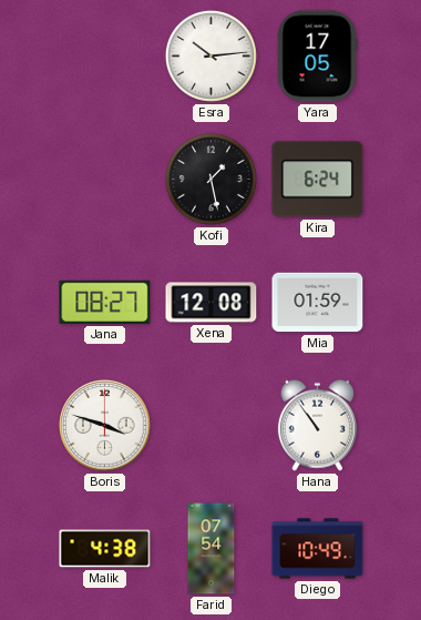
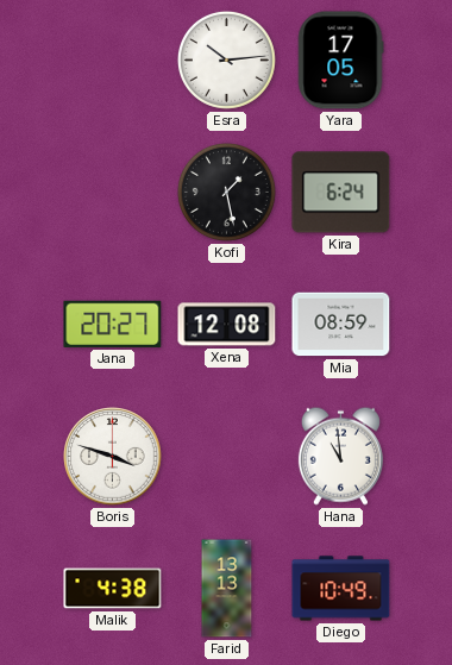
Jana: 08:27 -> 20:27
Mia: 01:59 -> 08:59
Hana: 10:54 -> 10:59
Farid: 07:54 -> 13:13
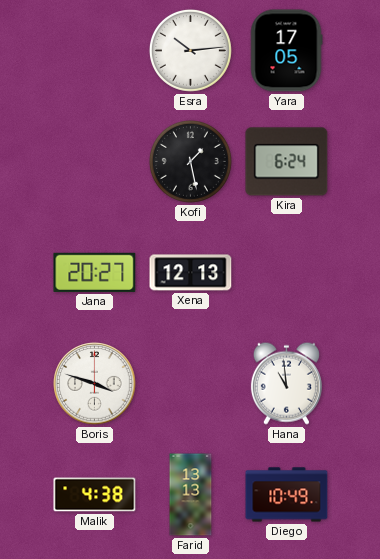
Xena: 12:08 -> 12:13
Mia: 08:59 -> none
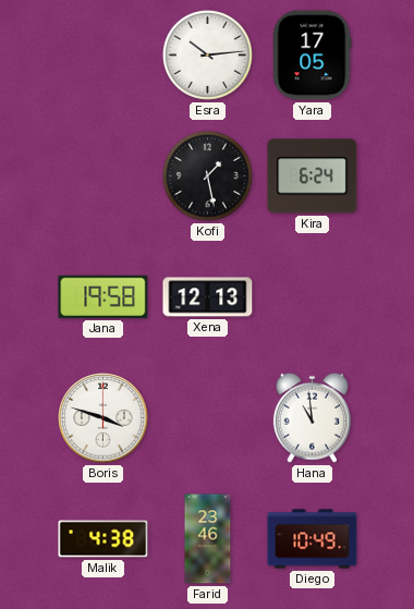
Jana: 20:27 -> 19:58
Farid: 13:13 -> 23:46
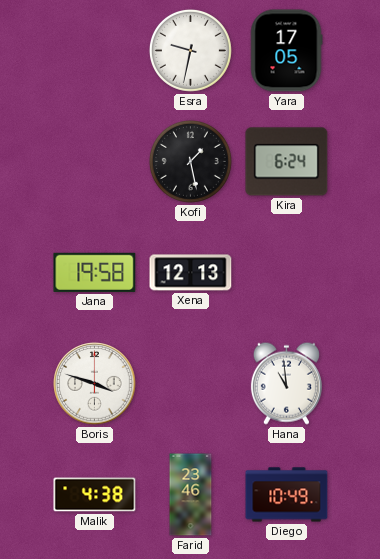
Esra: 10:14 -> 9:32
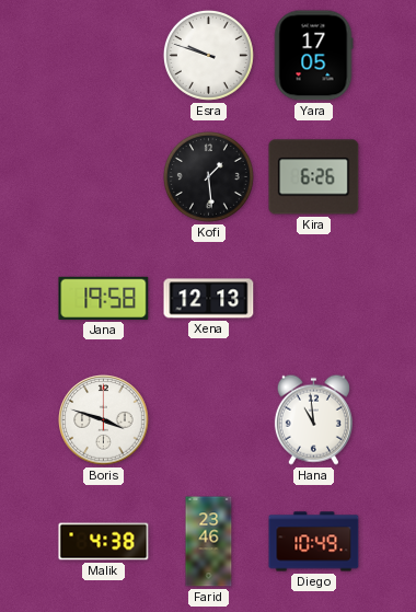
Esra: 9:32 -> 9:48
Kofi: 1:28 -> 1:29
Kira: 6:24 -> 6:26
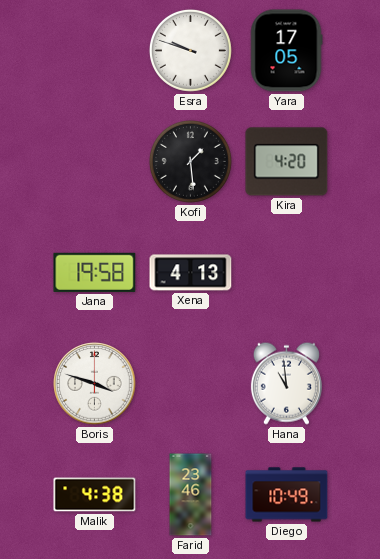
Kira: 6:26 -> 4:20
Xena: 12:13 -> 4:13
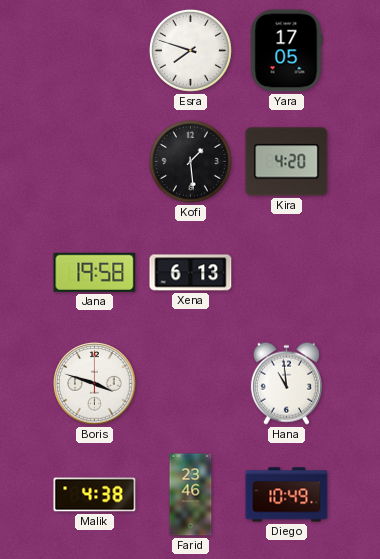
Esra: 9:48 -> 7:48
Xena: 4:13 -> 6:13
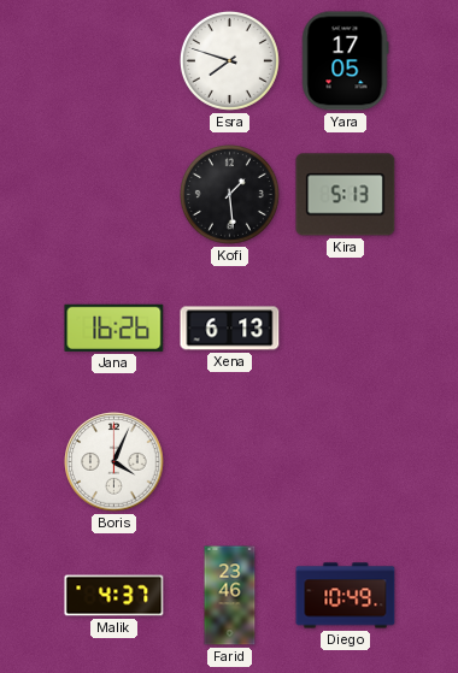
Kira: 4:20 -> 5:13
Jana: 19:58 -> 16:26
Boris: 3:48 -> 4:04
Hana: 10:59 -> none
Malik: 4:38 -> 4:37
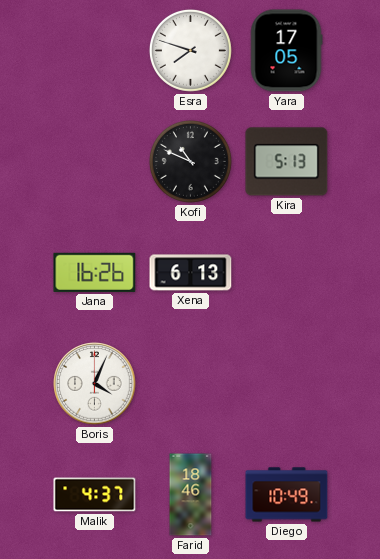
Kofi: 1:29 -> 10:49
Farid: 23:46 -> 18:46
